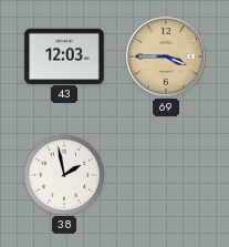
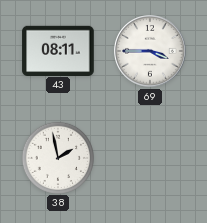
43: 12:03 -> 08:11
69 dial: champagne -> white
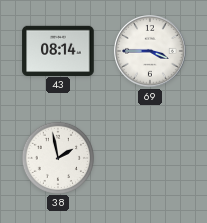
43: 08:11 -> 08:14
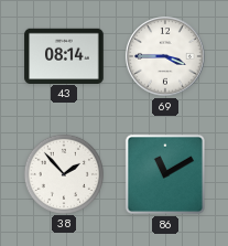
38: 1:58 -> 1:53
86: none -> 11:10
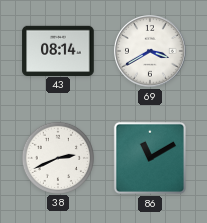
69: 3:45 -> 3:40
38: 1:53 -> 2:41
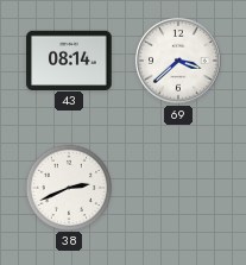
69: 3:40 -> 3:38
86: 11:10 -> none
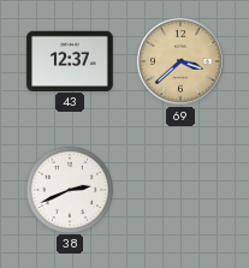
43: 08:14 -> 12:37
69 dial: white -> champagne
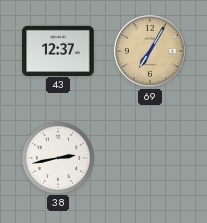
69: 3:38 -> 7:05
38: 2:41 -> 2:43
